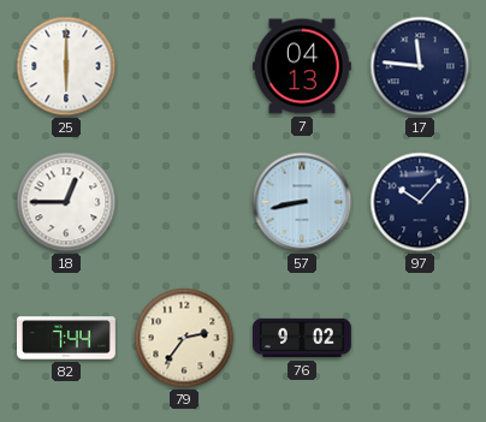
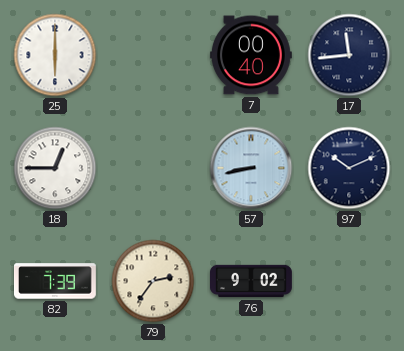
7: 04:13 -> 00:40
17: 11:46 -> 11:44
97: 10:07 -> 10:11
82: 7:44 -> 7:39
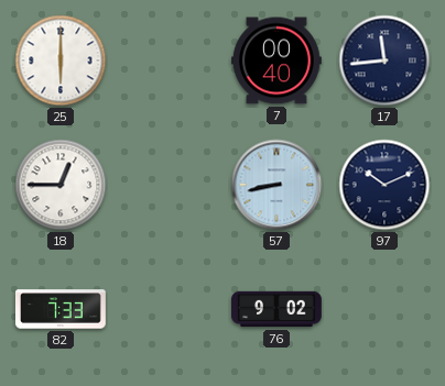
82: 7:39 -> 7:33
79: 2:36 -> none
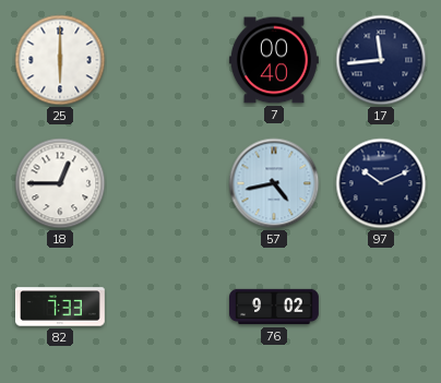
57: 8:43 -> 4:43
